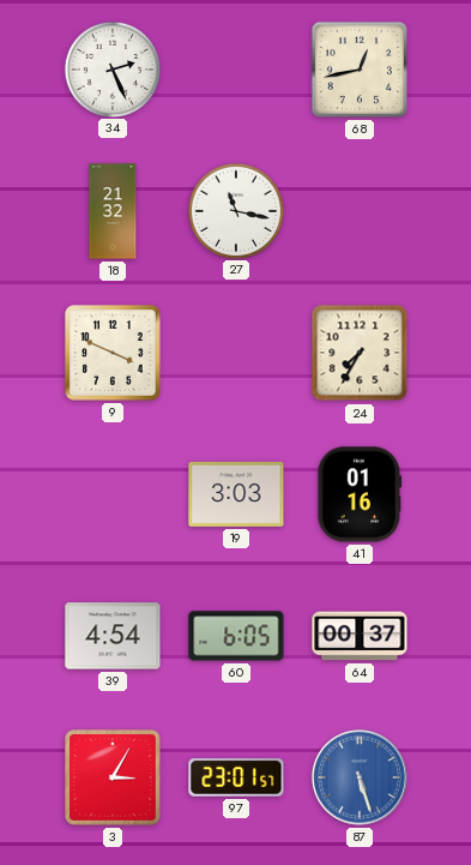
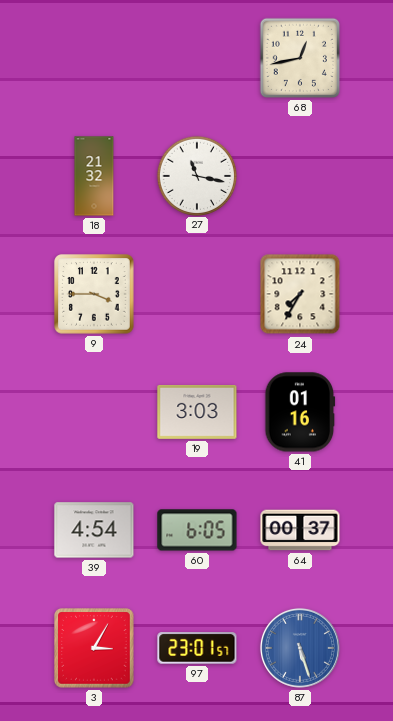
34: 2:26 -> none
9: 3:49 -> 3:45
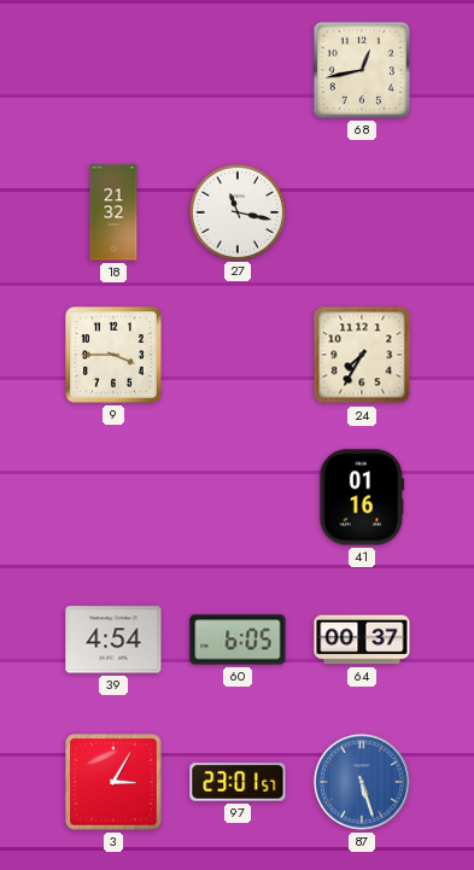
19: 3:03 -> none
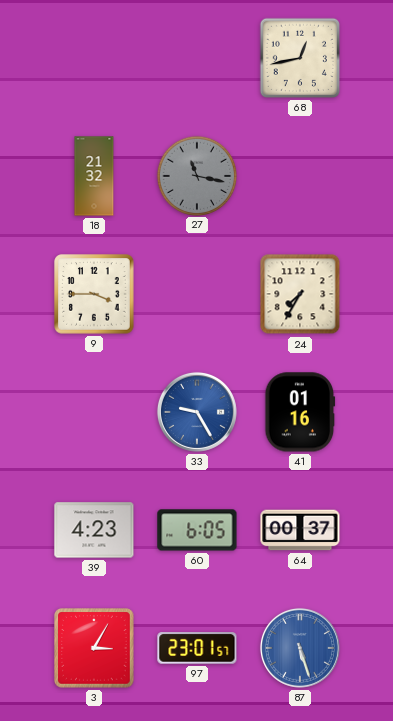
27 dial: white -> grey
33: none -> 9:25
39: 4:54 -> 4:23
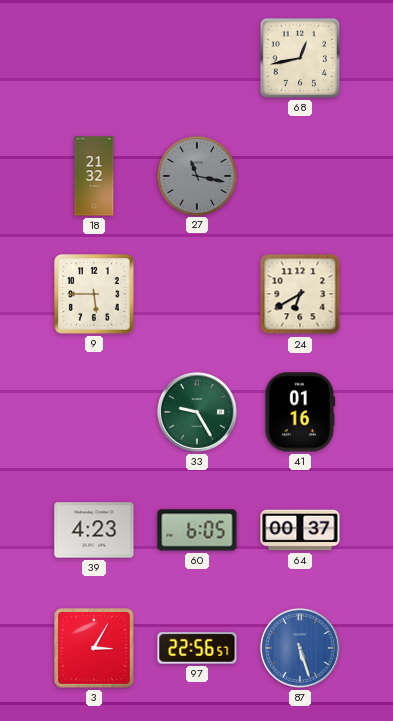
9: 3:45 -> 5:45
24: 7:35 -> 6:40
33 dial: blue -> green
97: 23:01 -> 22:56
